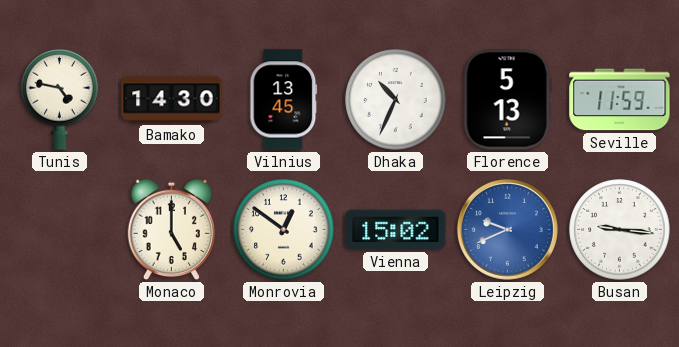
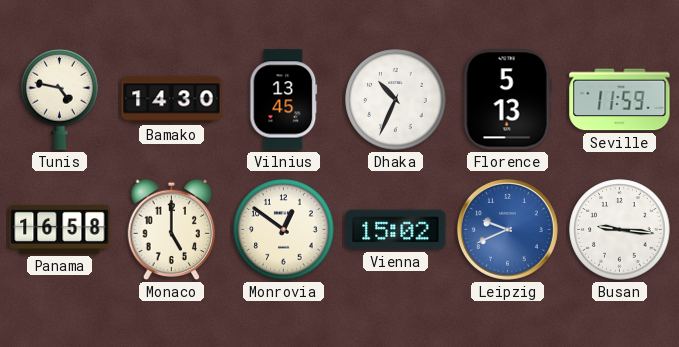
Panama: none -> 16:58
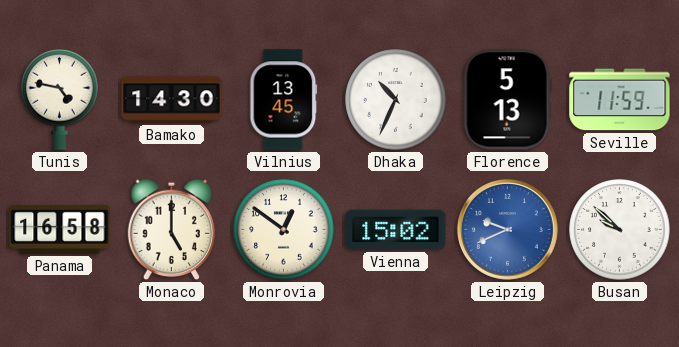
Busan: 9:16 -> 9:52
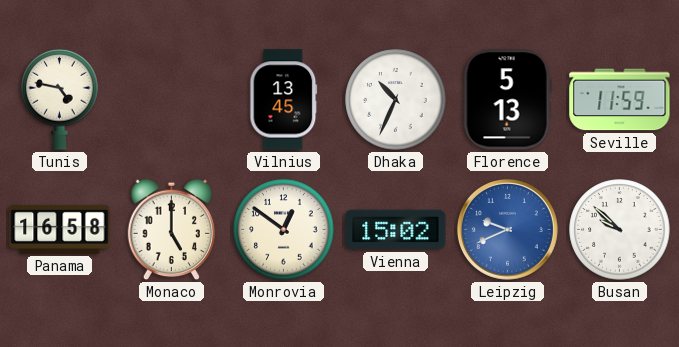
Bamako: 14:30 -> none
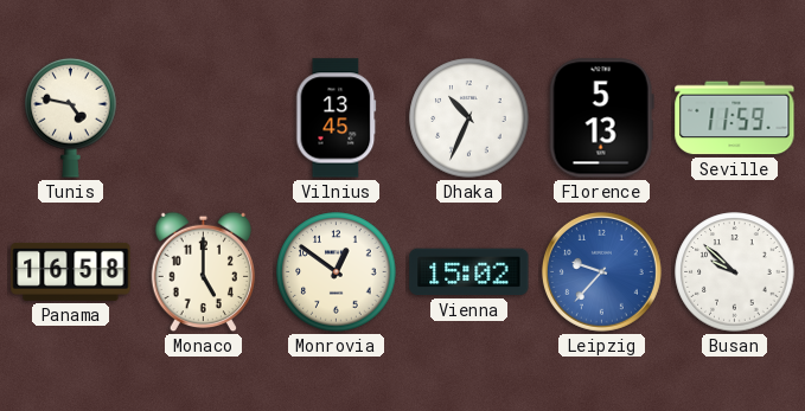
Leipzig: 9:41 -> 9:37
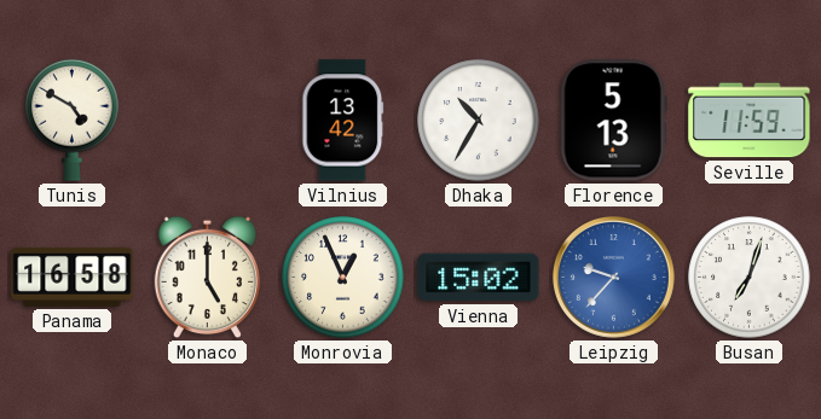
Tunis: 4:47 -> 4:50
Vilnius: 13:45 -> 13:42
Dhaka: 10:34 -> 10:35
Monrovia: 12:51 -> 12:56
Busan: 9:52 -> 7:03
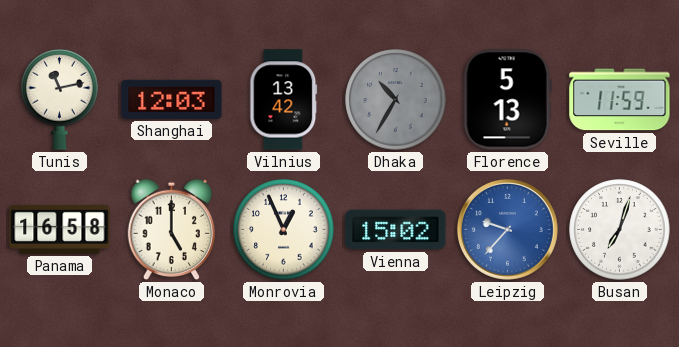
Tunis: 4:50 -> 11:13
Shanghai: none -> 12:03
Dhaka dial: white -> grey
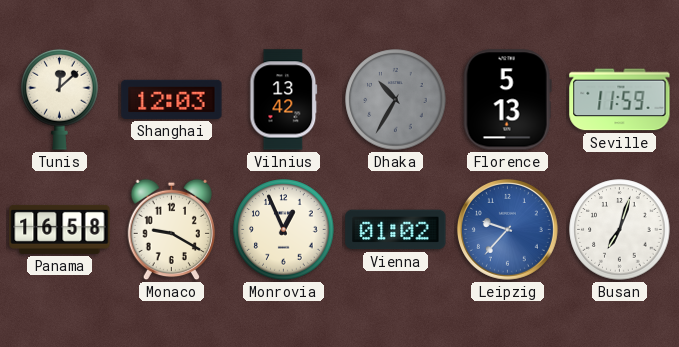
Tunis: 11:13 -> 12:08
Monaco: 5:00 -> 9:20
Vienna: 15:02 -> 01:02
